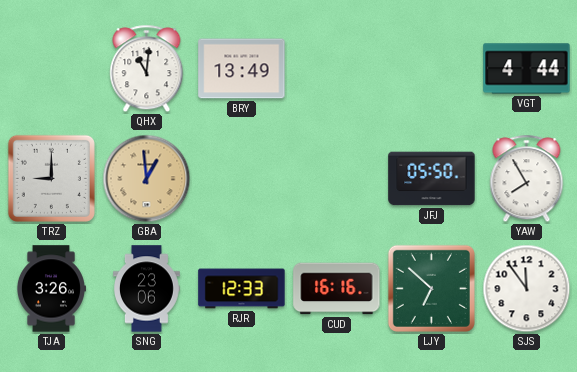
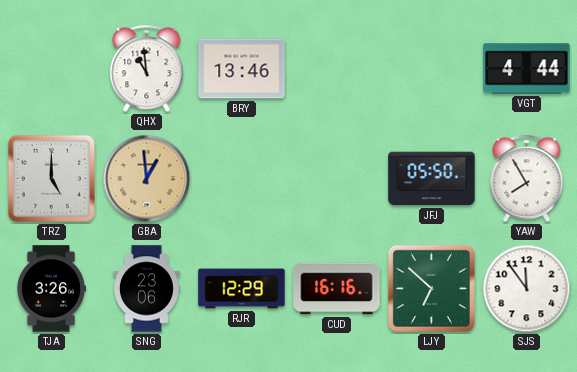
QHX: 11:01 -> 10:59
BRY: 13:49 -> 13:46
TRZ: 9:00 -> 5:00
RJR: 12:33 -> 12:29
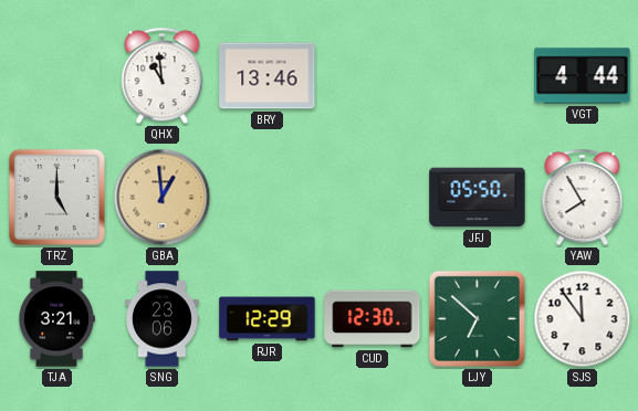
TJA: 3:26 -> 3:21
CUD: 16:16 -> 12:30
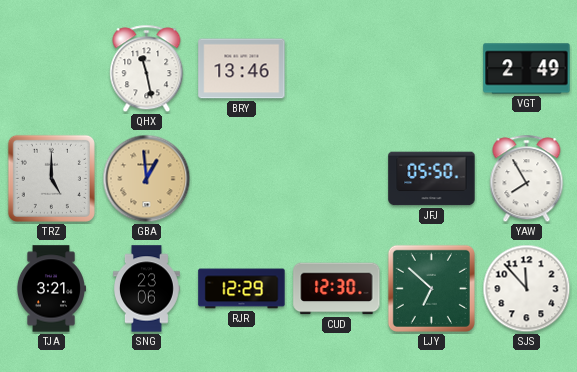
QHX: 10:59 -> 11:28
VGT: 4:44 -> 2:49
SJS: 11:54 -> 11:53
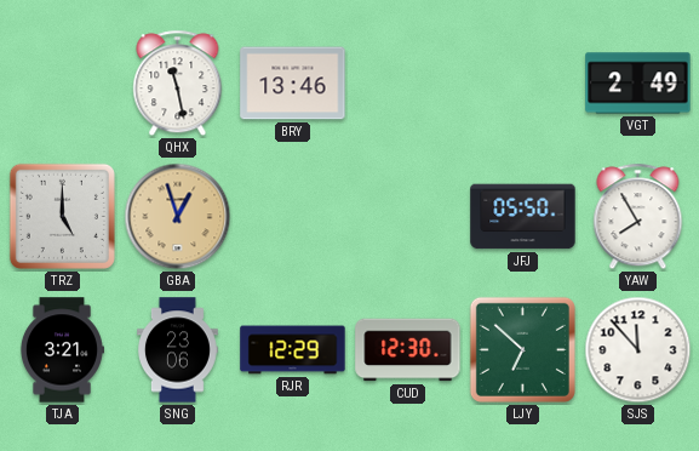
GBA: 12:59 -> 12:57
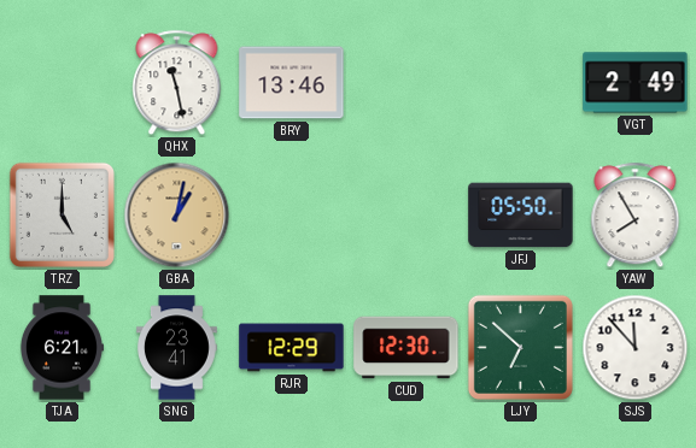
GBA: 12:57 -> 1:02
TJA: 3:21 -> 6:21
SNG: 23:06 -> 23:41
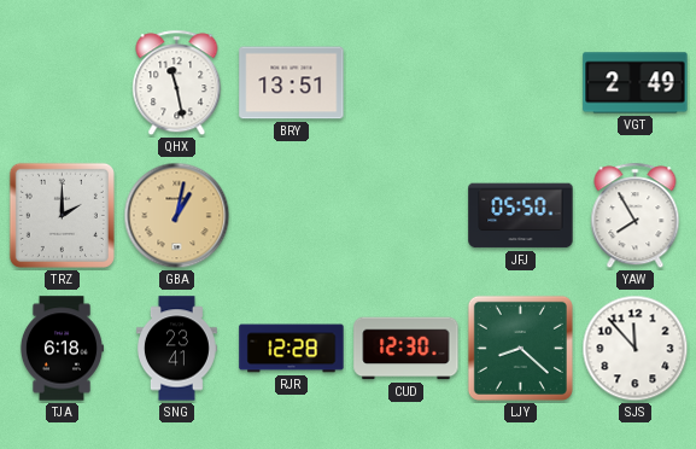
BRY: 13:46 -> 13:51
TRZ: 5:00 -> 2:00
TJA: 6:21 -> 6:18
RJR: 12:29 -> 12:28
LJY: 6:52 -> 8:22
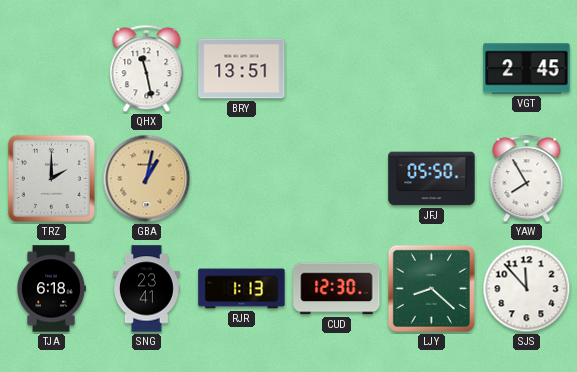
VGT: 2:49 -> 2:45
RJR: 12:28 -> 1:13
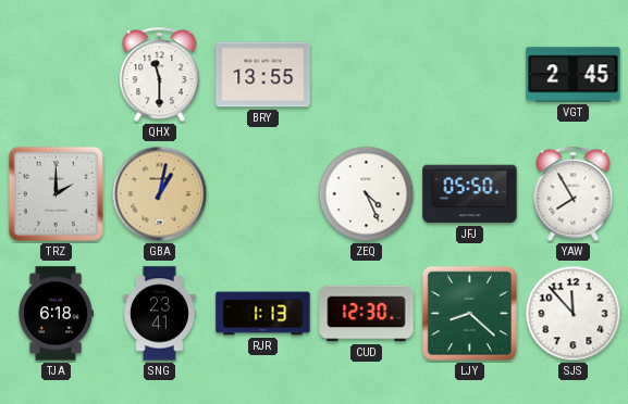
QHX: 11:28 -> 11:30
BRY: 13:51 -> 13:55
ZEQ: none -> 4:26
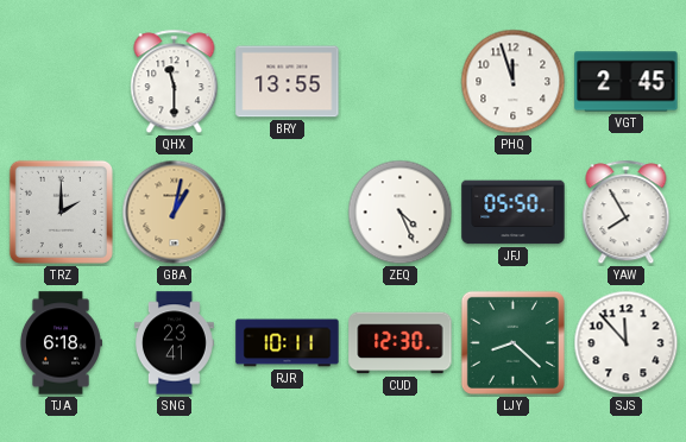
PHQ: none -> 11:57
RJR: 1:13 -> 10:11
